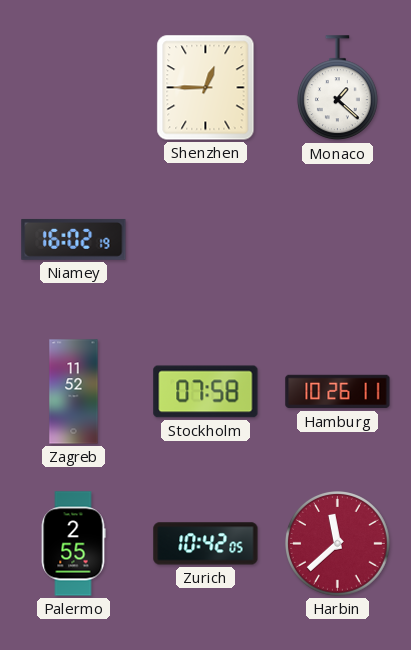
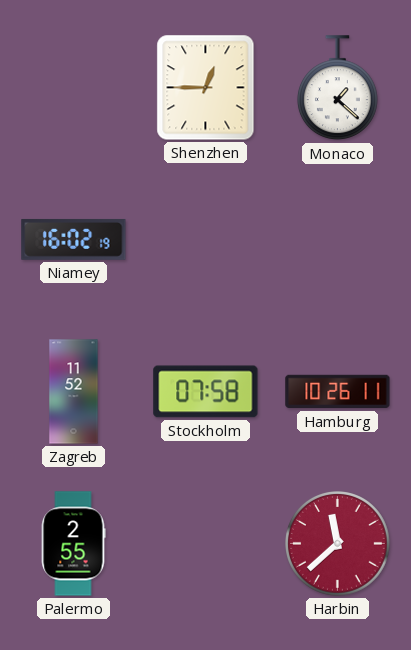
Zurich: 10:42 -> none
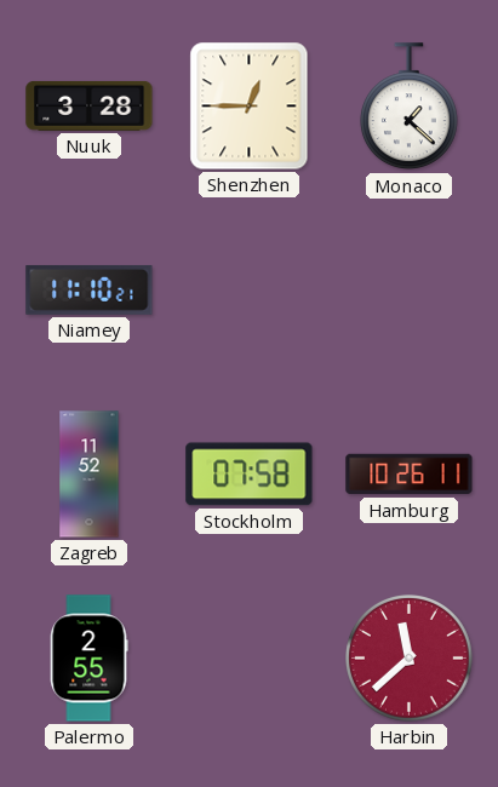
Nuuk: none -> 3:28
Niamey: 16:02 -> 11:10
